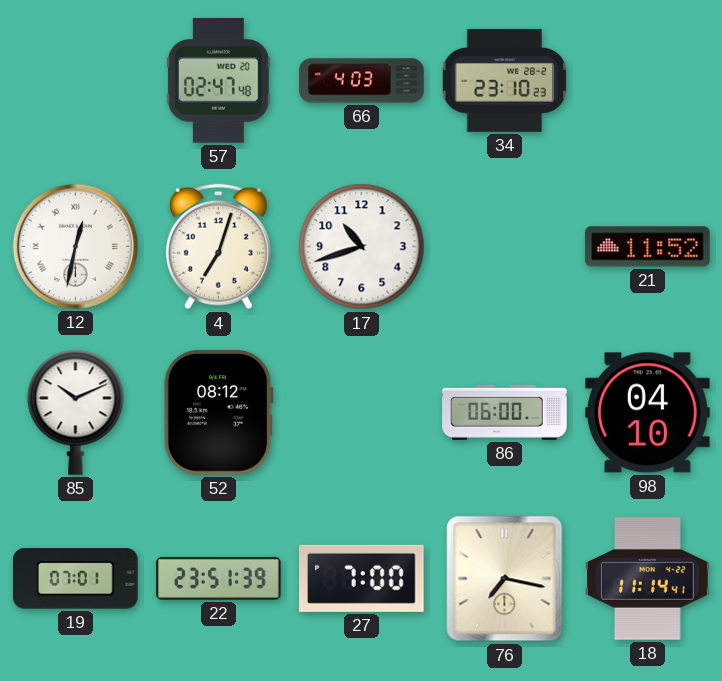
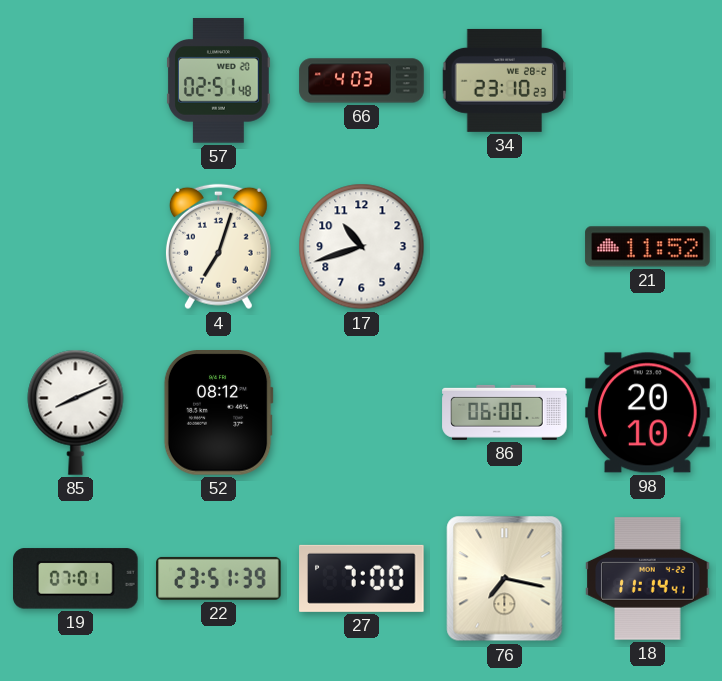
57: 02:47 -> 02:51
12: 12:32 -> none
85: 10:11 -> 8:11
98: 04:10 -> 20:10
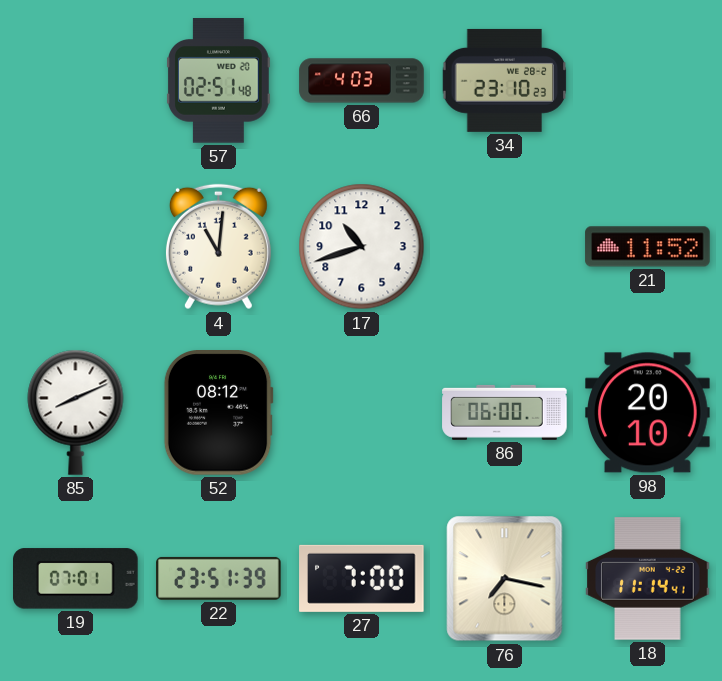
4: 7:03 -> 11:01
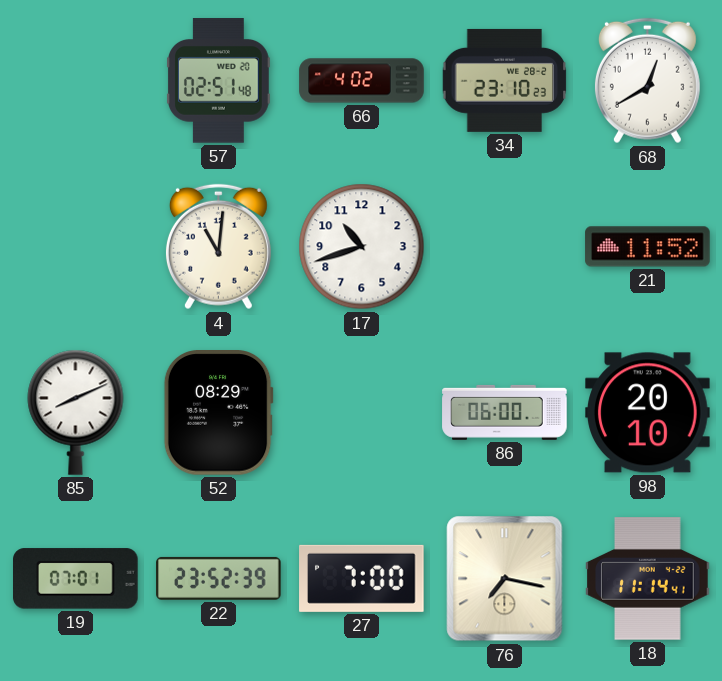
66: 4:03 -> 4:02
68: none -> 12:40
52: 08:12 -> 08:29
22: 23:51 -> 23:52
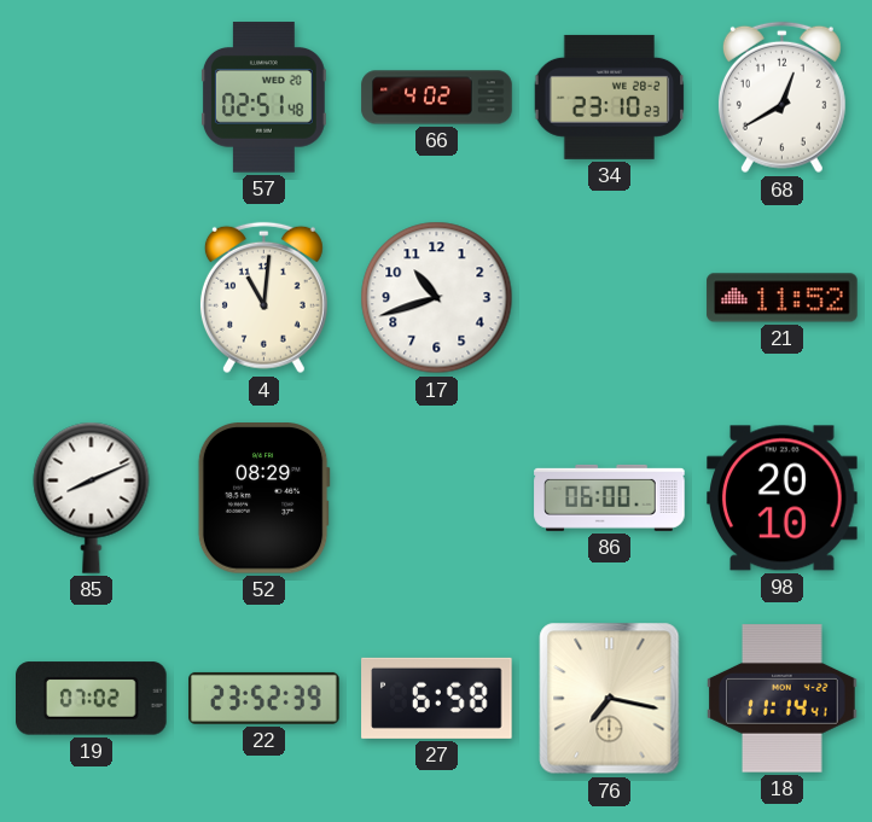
19: 07:01 -> 07:02
27: 7:00 -> 6:58
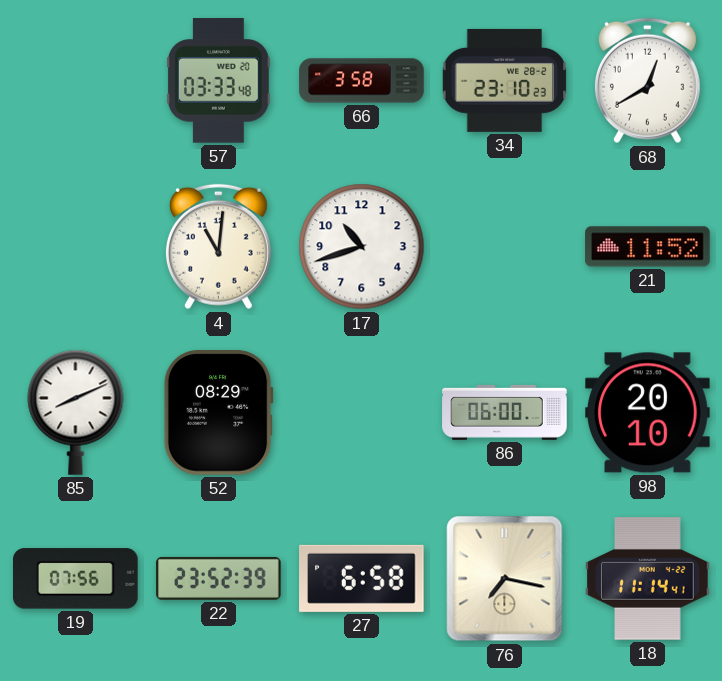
57: 02:51 -> 03:33
66: 4:02 -> 3:58
19: 07:02 -> 07:56
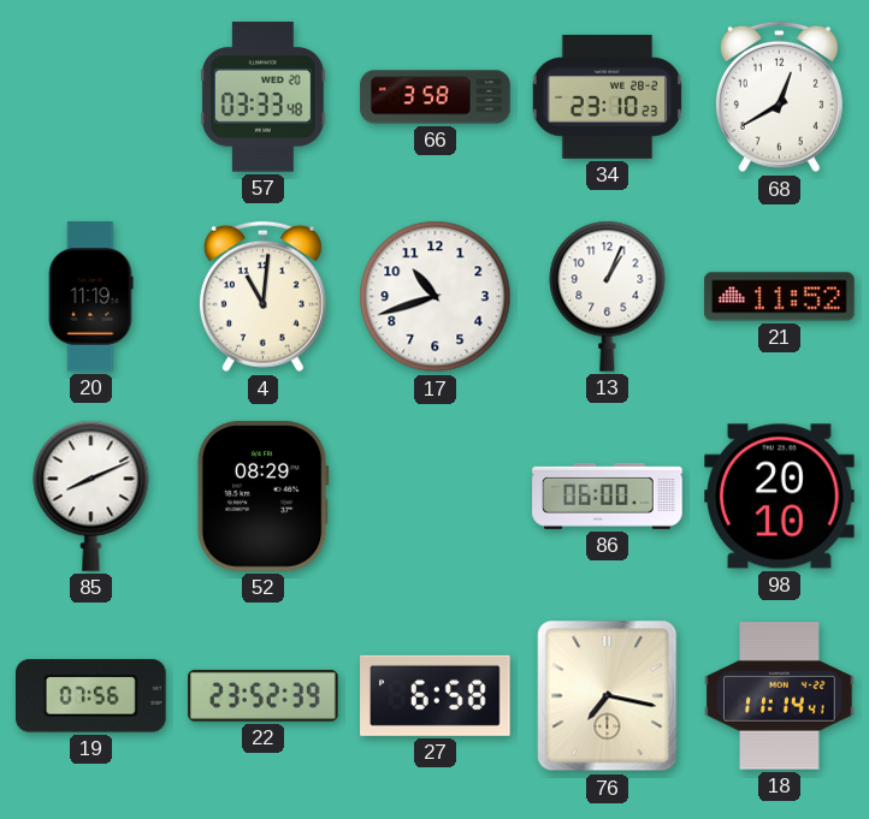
20: none -> 11:19
13: none -> 1:04
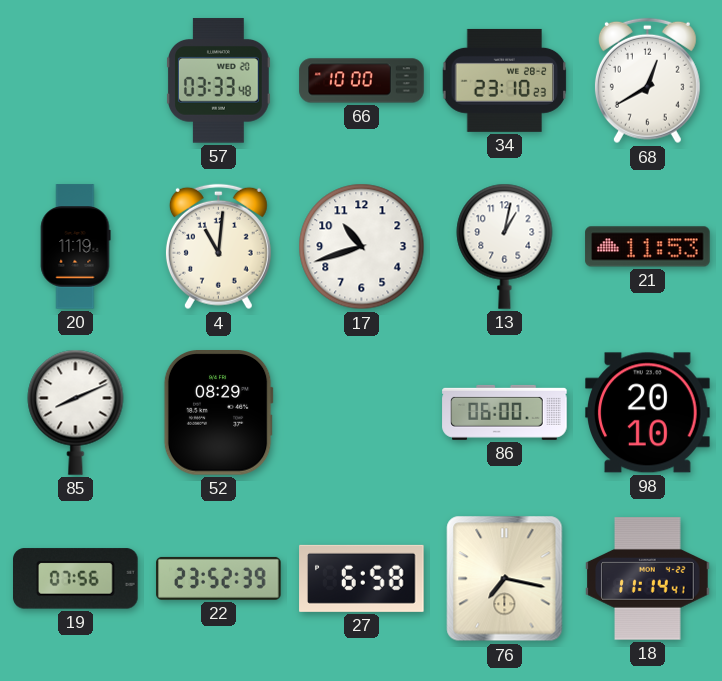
66: 3:58 -> 10:00
13: 1:04 -> 1:02
21: 11:52 -> 11:53
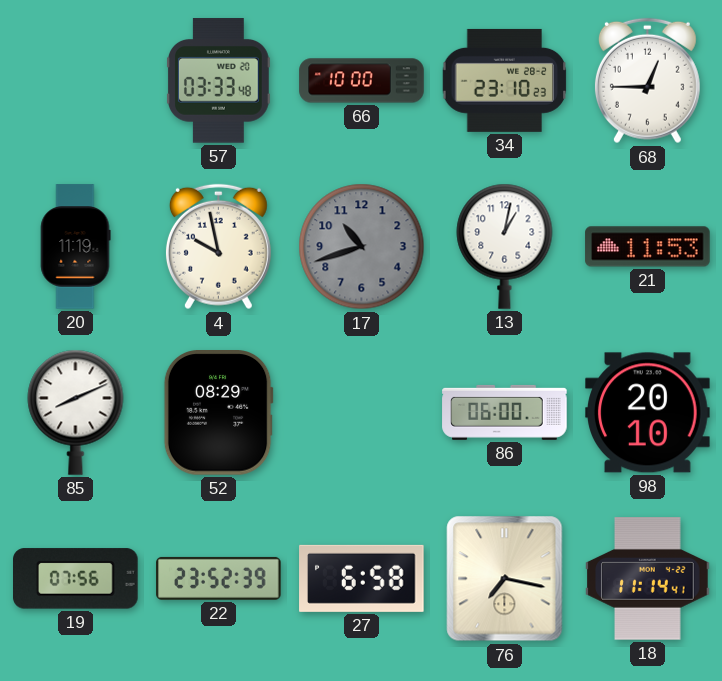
68: 12:40 -> 12:45
4: 11:01 -> 9:58
17 dial: white -> grey
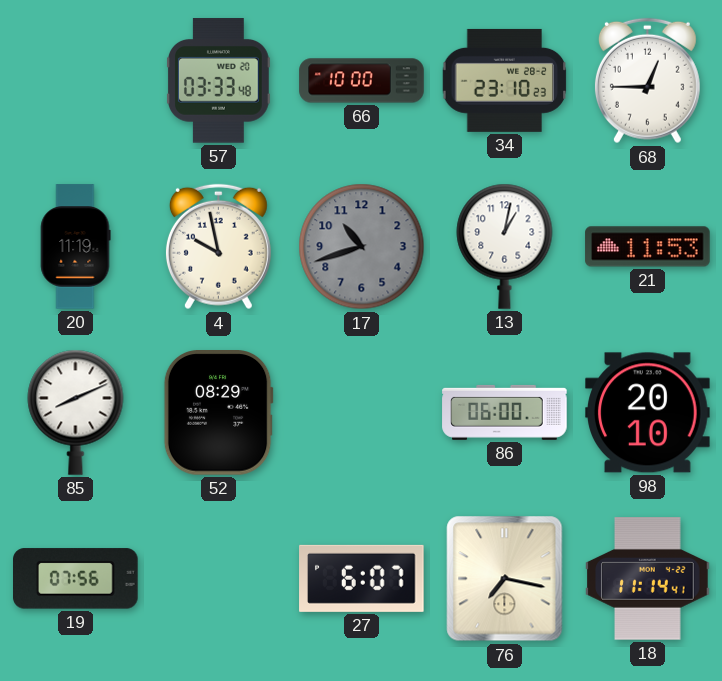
22: 23:52 -> none
27: 6:58 -> 6:07
